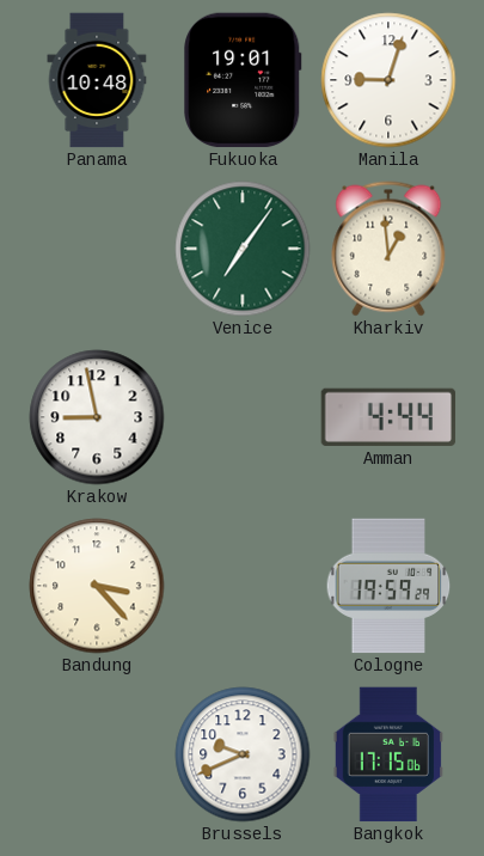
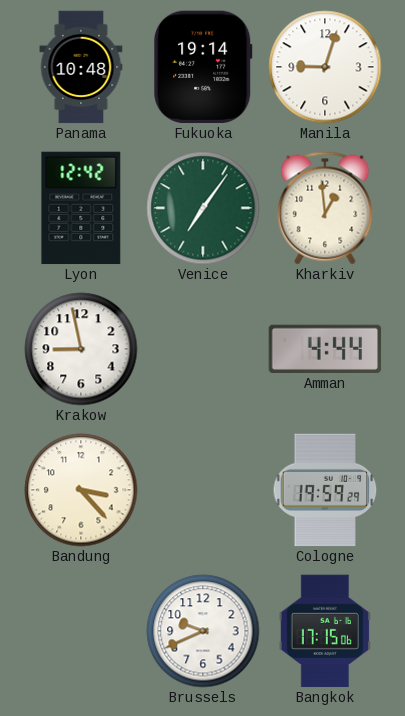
Fukuoka: 19:01 -> 19:14
Lyon: none -> 12:42
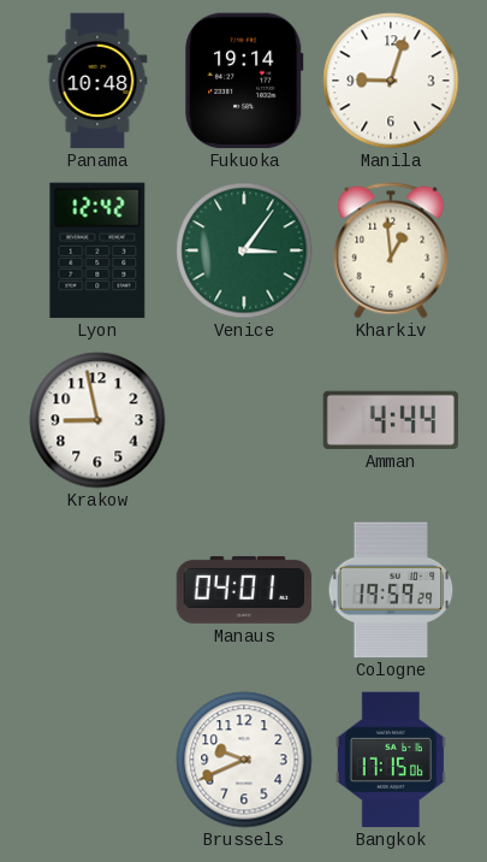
Venice: 7:06 -> 3:06
Bandung: 3:23 -> none
Manaus: none -> 04:01
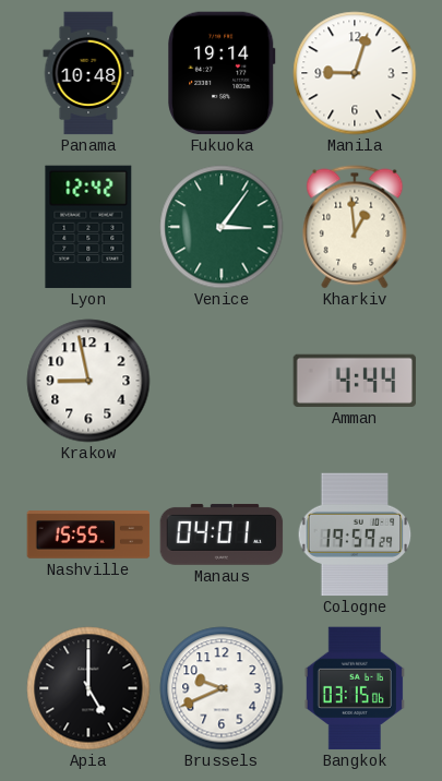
Nashville: none -> 15:55
Apia: none -> 5:00
Bangkok: 17:15 -> 03:15
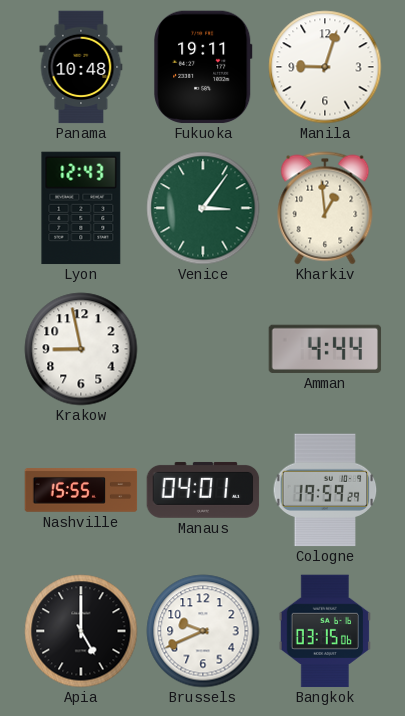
Fukuoka: 19:14 -> 19:11
Lyon: 12:42 -> 12:43
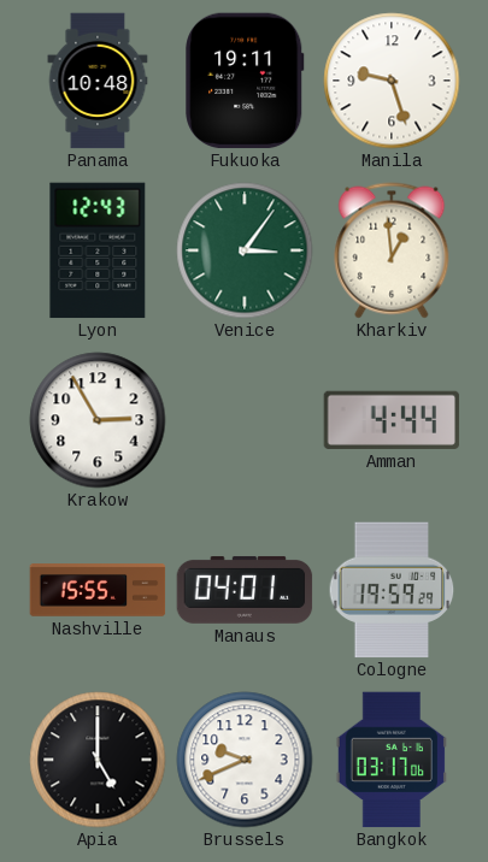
Manila: 9:03 -> 9:27
Krakow: 8:58 -> 2:55
Bangkok: 03:15 -> 03:17
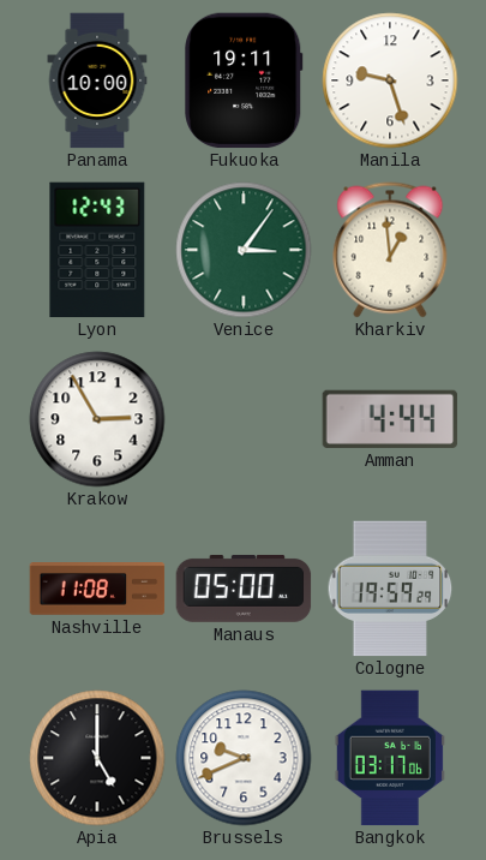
Panama: 10:48 -> 10:00
Nashville: 15:55 -> 11:08
Manaus: 04:01 -> 05:00
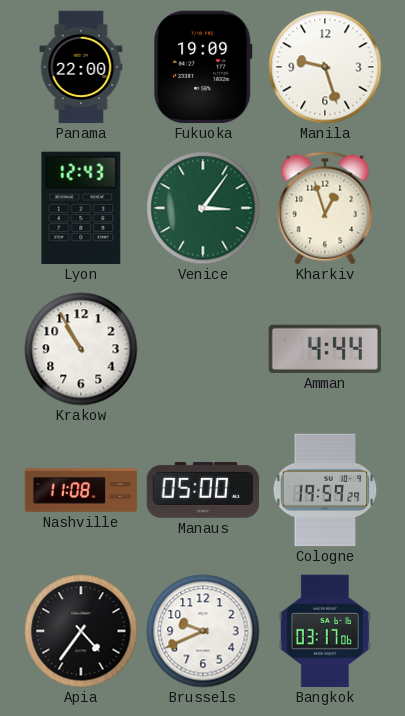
Panama: 10:00 -> 22:00
Fukuoka: 19:11 -> 19:09
Kharkiv: 12:59 -> 12:57
Krakow: 2:55 -> 10:55
Apia: 5:00 -> 4:36
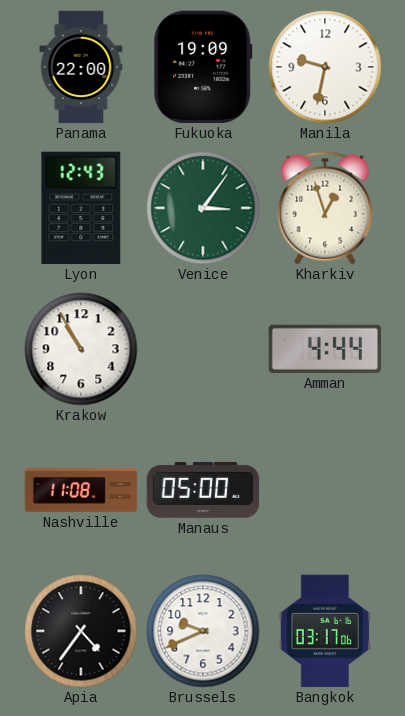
Manila: 9:27 -> 9:32
Cologne: 19:59 -> none
